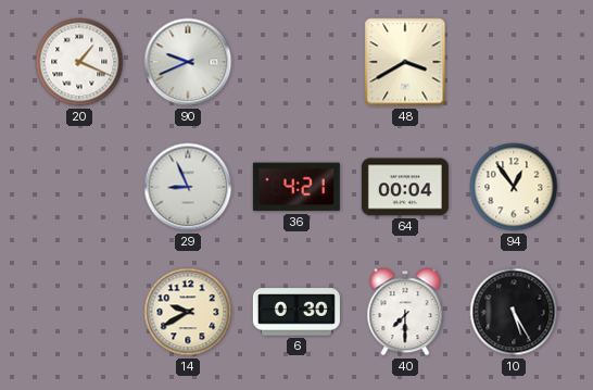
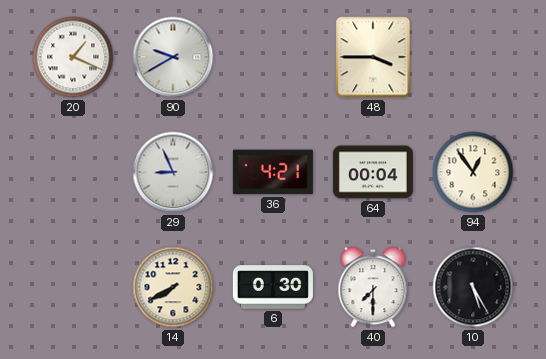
90: 9:41 -> 9:40
48: 3:40 -> 3:45
14: 9:40 -> 7:40
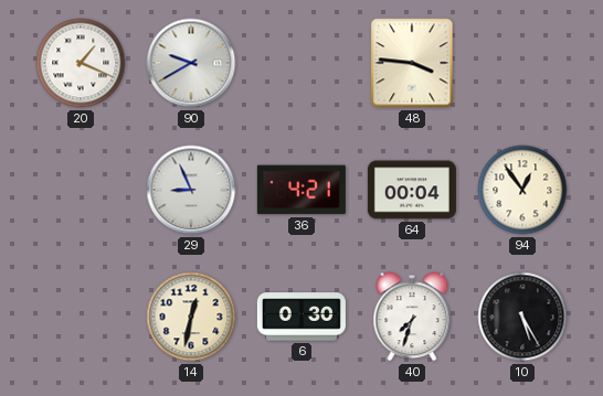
48: 3:45 -> 3:46
14: 7:40 -> 12:32
40: 7:30 -> 7:33
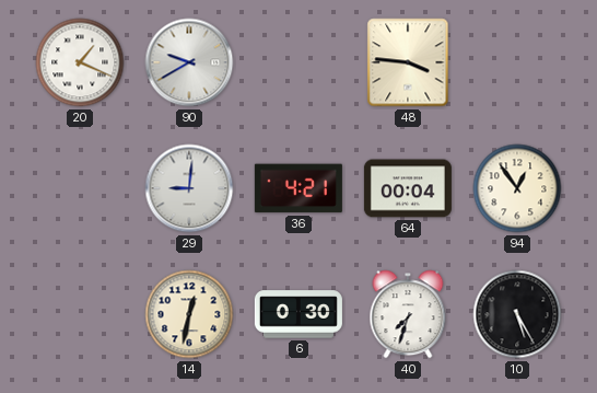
29: 8:56 -> 9:01
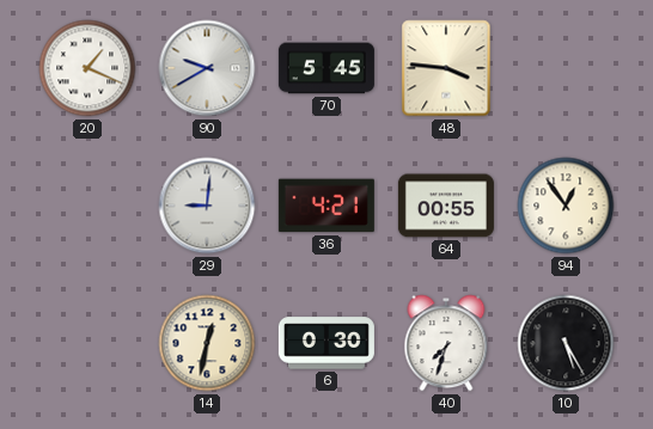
70: none -> 5:45
64: 00:04 -> 00:55
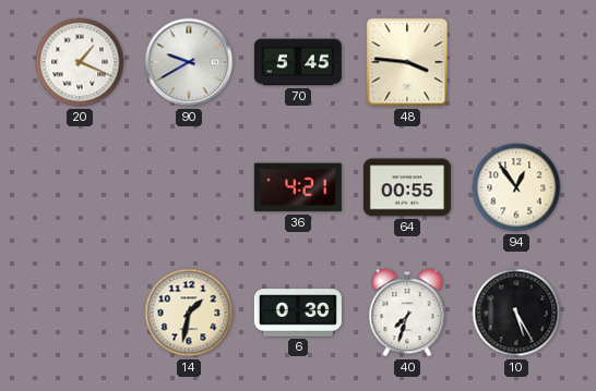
29: 9:01 -> none
14: 12:32 -> 1:32
